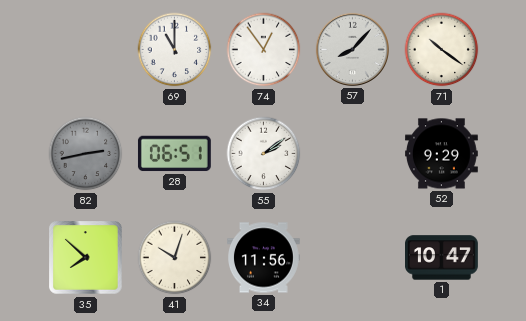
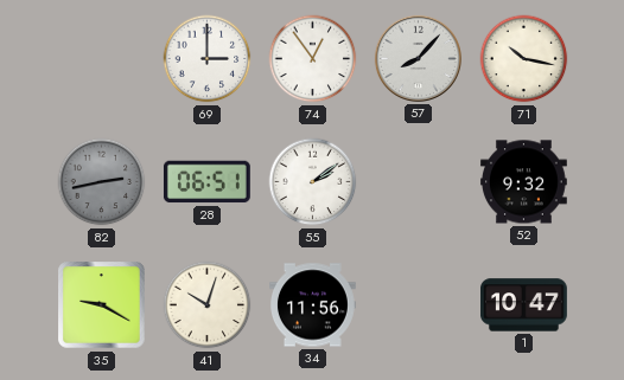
69: 11:00 -> 3:00
71: 10:21 -> 10:17
52: 9:29 -> 9:32
35: 7:52 -> 9:20
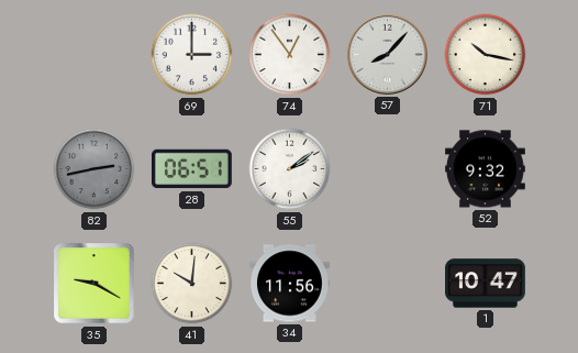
41: 10:03 -> 10:01
